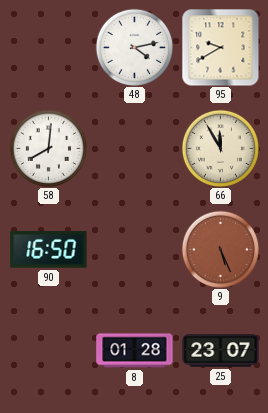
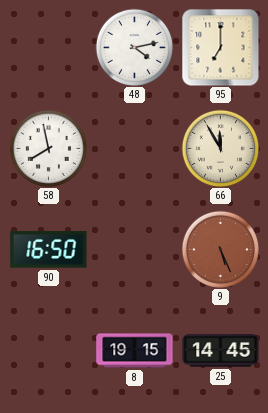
95: 9:40 -> 7:00
58: 8:01 -> 7:58
8: 01:28 -> 19:15
25: 23:07 -> 14:45
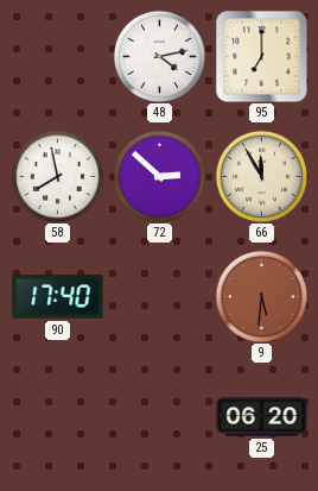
72: none -> 2:52
90: 16:50 -> 17:40
9: 5:26 -> 5:31
8: 19:15 -> none
25: 14:45 -> 06:20
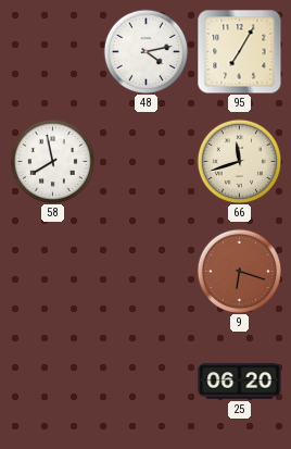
95: 7:00 -> 7:05
72: 2:52 -> none
66: 11:55 -> 11:42
90: 17:40 -> none
9: 5:31 -> 6:18
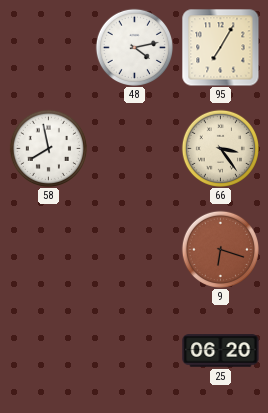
66: 11:42 -> 3:24
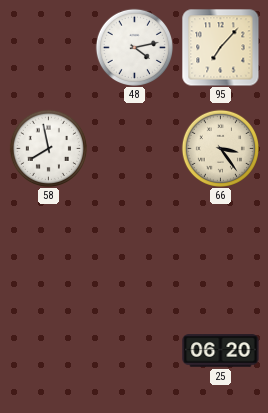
95: 7:05 -> 7:07
9: 6:18 -> none
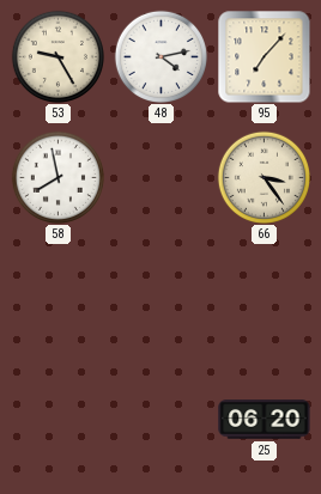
53: none -> 9:25
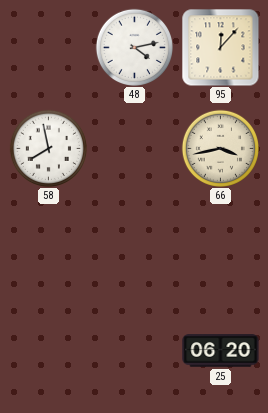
53: 9:25 -> none
95: 7:07 -> 12:07
66: 3:24 -> 3:43
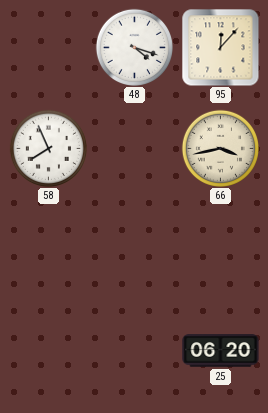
48: 4:13 -> 4:18
58: 7:58 -> 7:56
